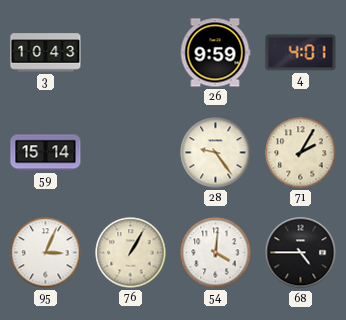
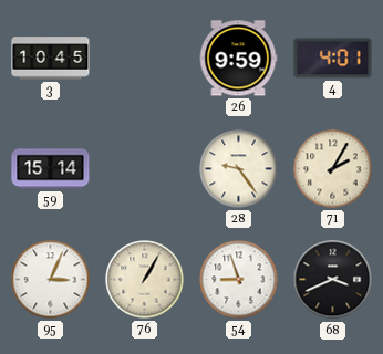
3: 10:43 -> 10:45
54: 4:01 -> 8:57
68: 4:45 -> 3:41
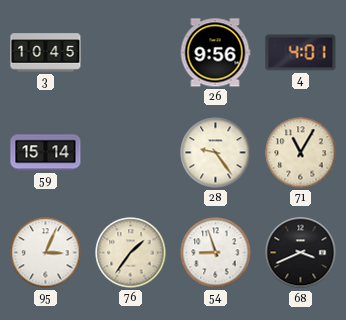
26: 9:59 -> 9:56
71: 2:05 -> 11:05
76: 1:05 -> 1:36
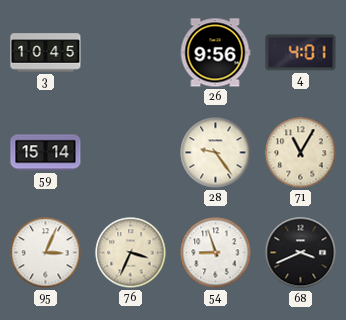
76: 1:36 -> 3:34
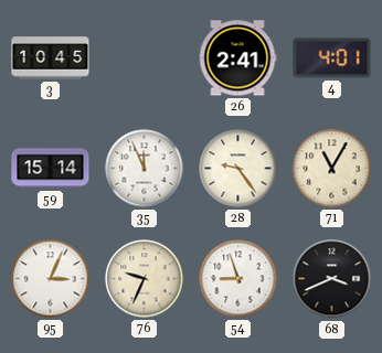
26: 9:56 -> 2:41
35: none -> 11:56
76: 3:34 -> 9:34
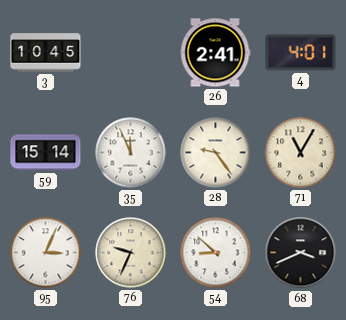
54: 8:57 -> 8:52
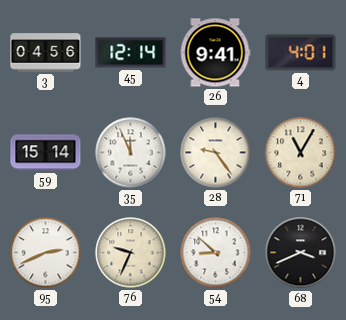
3: 10:45 -> 04:56
45: none -> 12:14
26: 2:41 -> 9:41
95: 3:04 -> 2:41
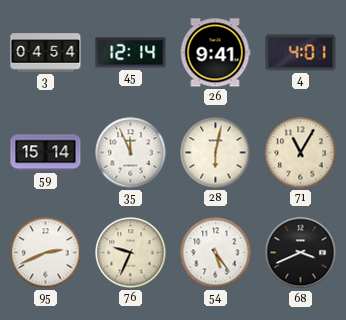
3: 04:56 -> 04:54
28: 9:24 -> 6:02
54: 8:52 -> 5:24
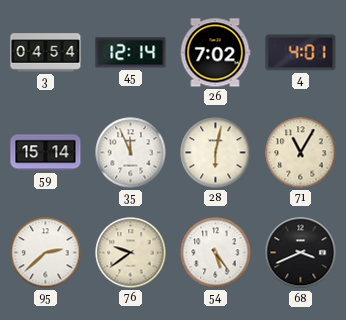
26: 9:41 -> 7:02
95: 2:41 -> 2:38
76: 9:34 -> 9:39
